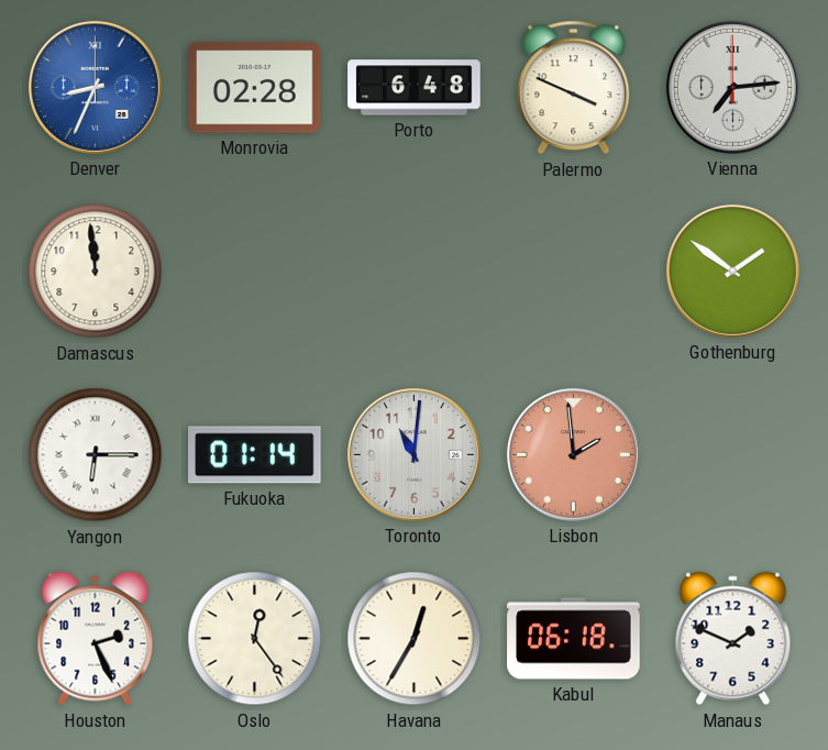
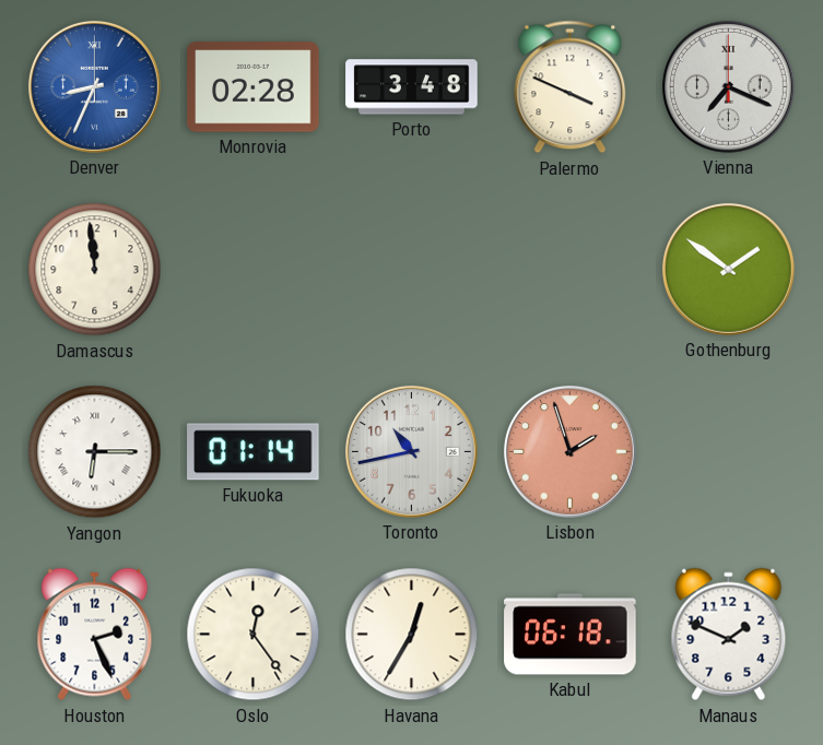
Porto: 6:48 -> 3:48
Vienna: 7:14 -> 7:19
Toronto: 11:01 -> 10:43
Lisbon: 1:59 -> 1:57
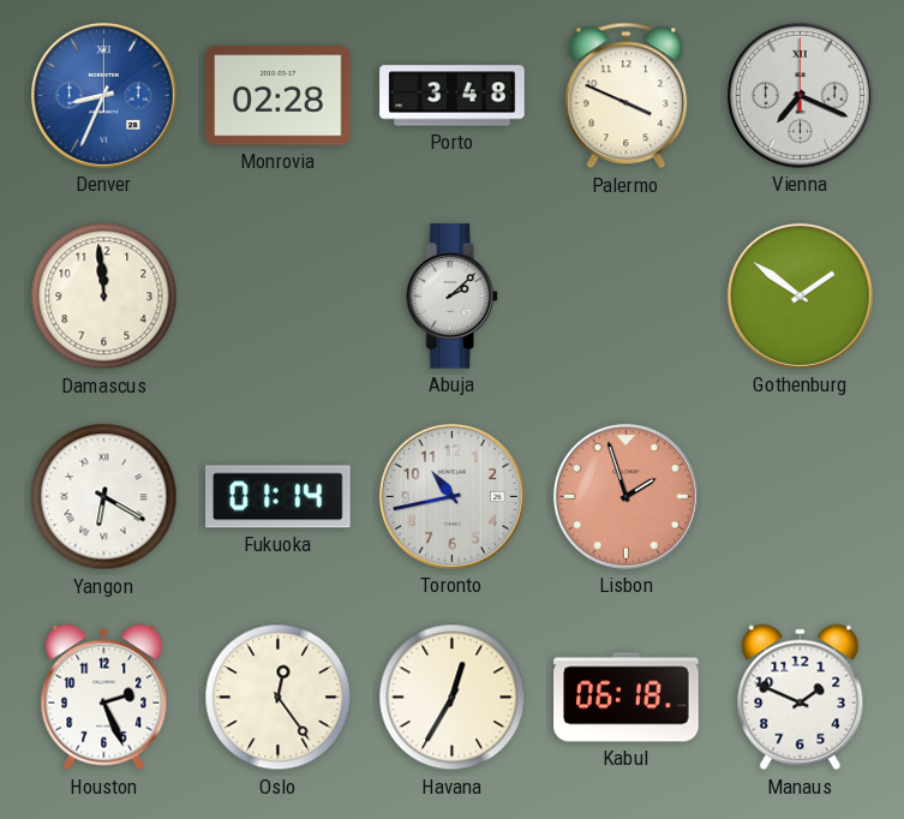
Abuja: none -> 2:08
Yangon: 6:15 -> 6:20
